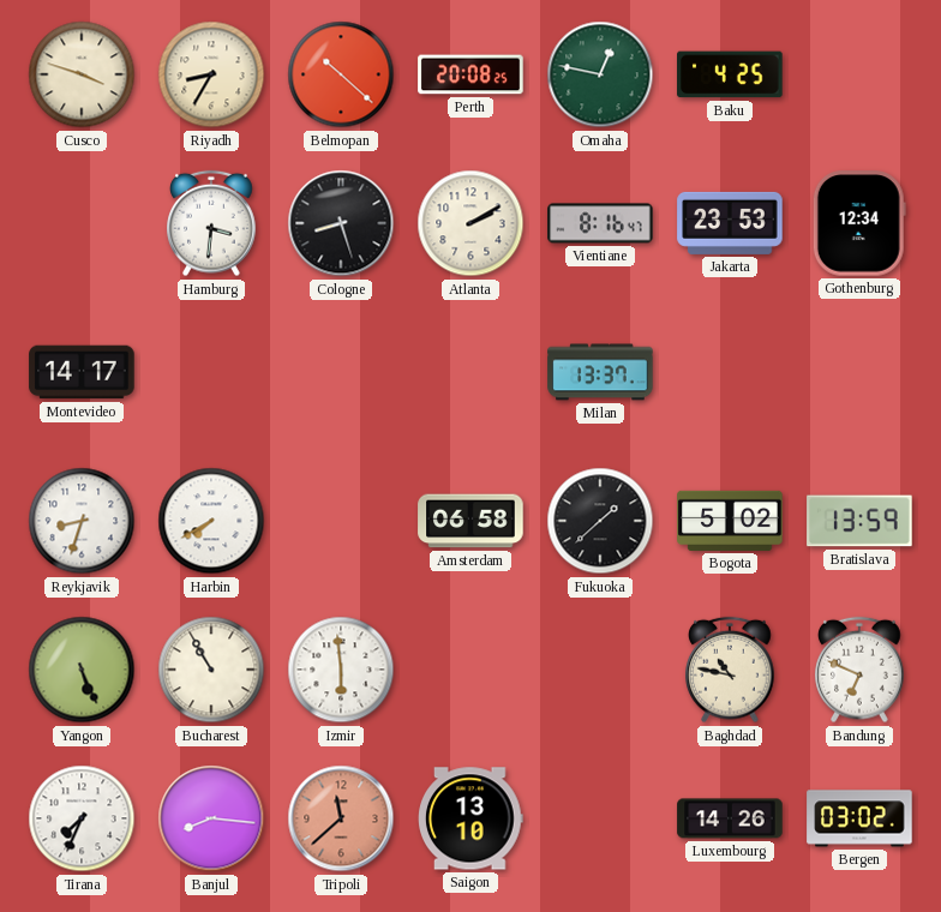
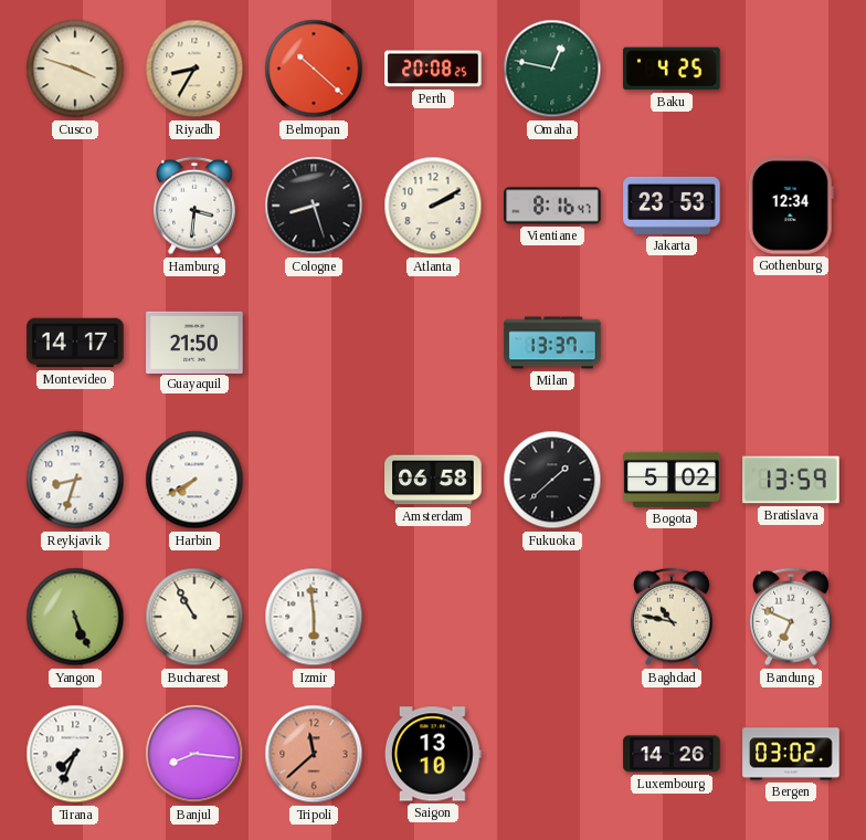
Guayaquil: none -> 21:50
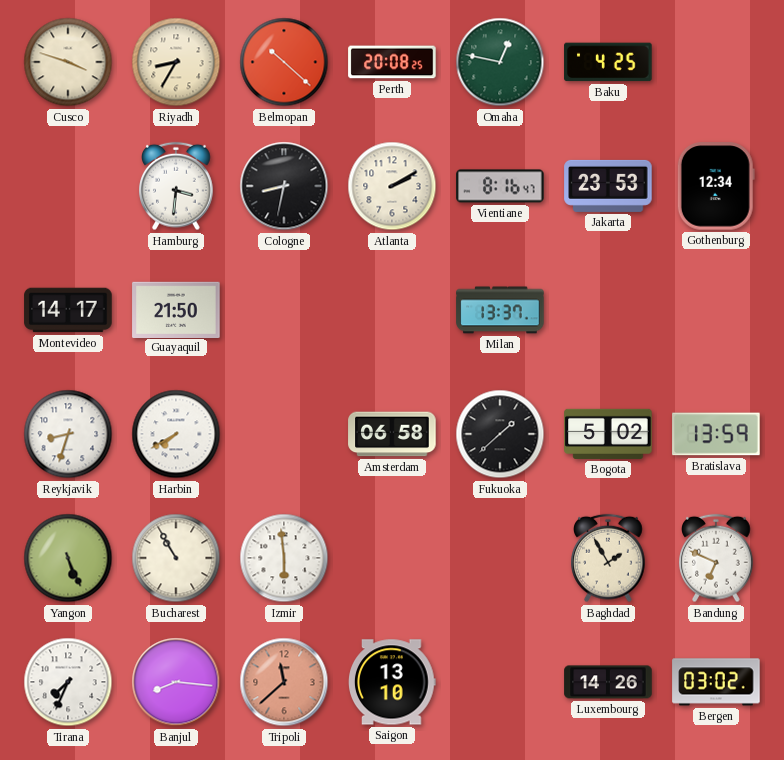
Cologne: 8:27 -> 8:32
Baghdad: 10:47 -> 1:55
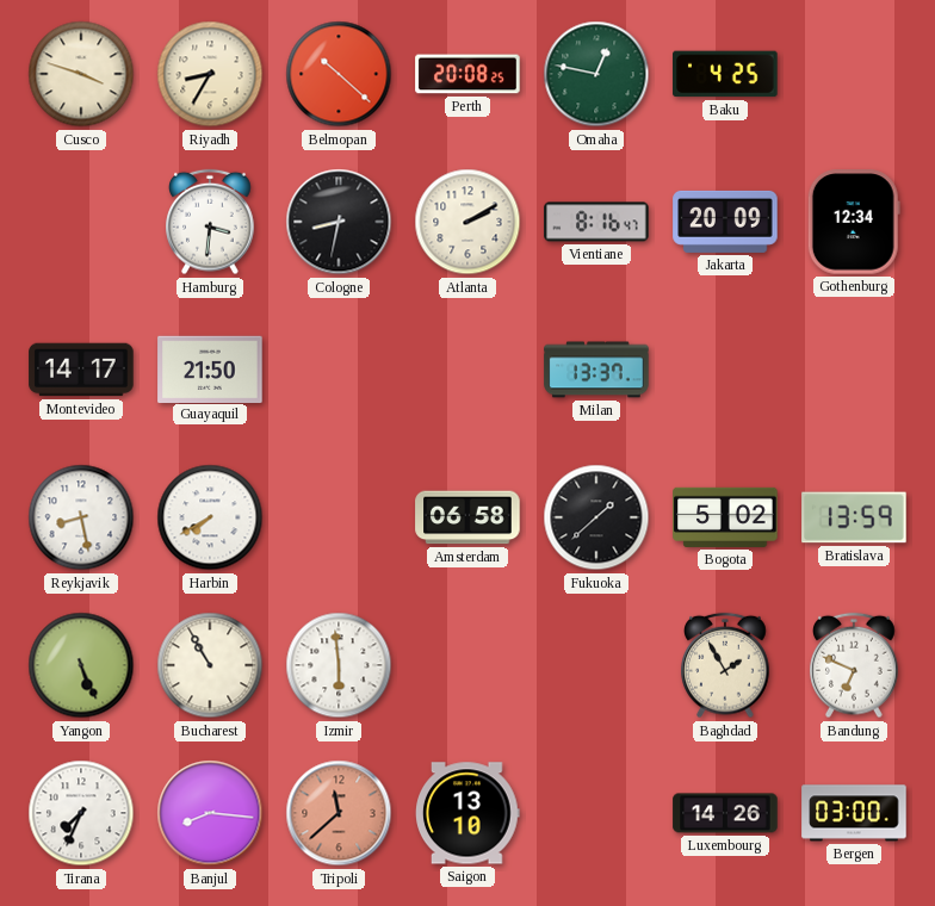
Jakarta: 23:53 -> 20:09
Reykjavik: 8:33 -> 8:28
Bergen: 03:02 -> 03:00
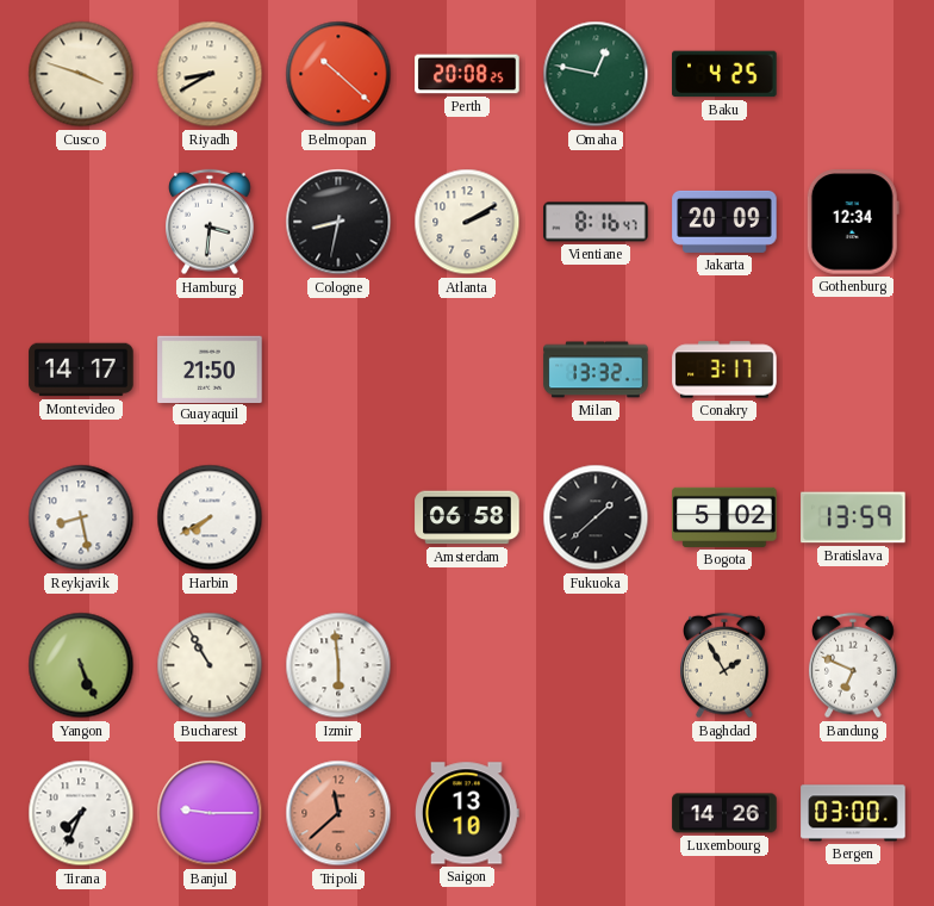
Riyadh: 8:35 -> 8:40
Milan: 13:37 -> 13:32
Conakry: none -> 3:17
Banjul: 8:16 -> 9:15
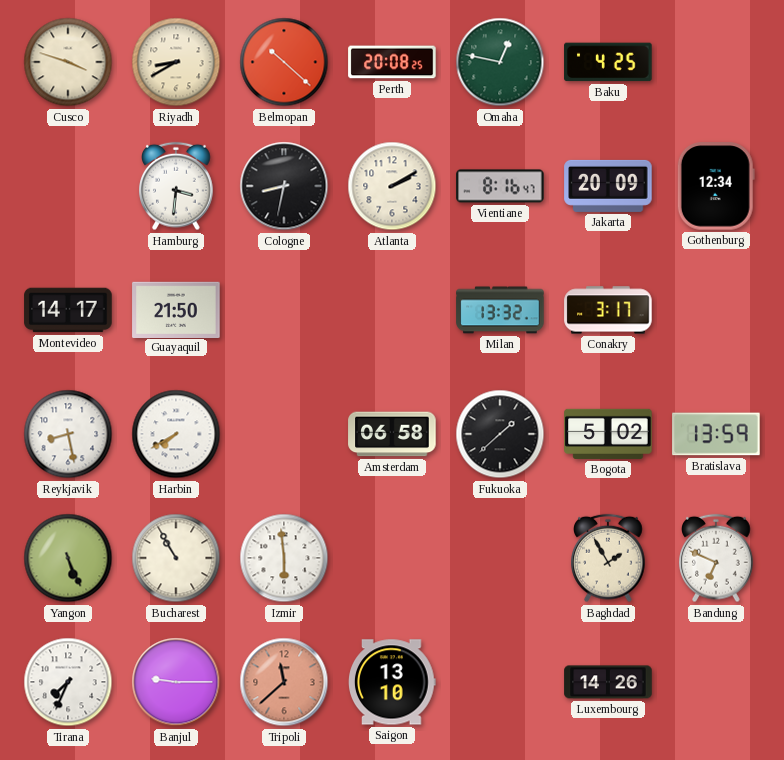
Bergen: 03:00 -> none
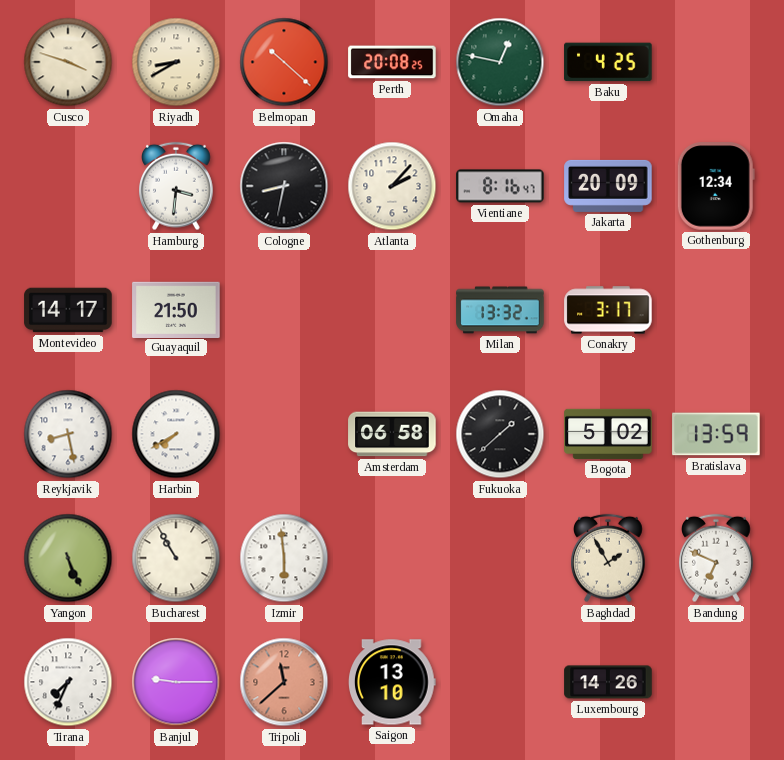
Atlanta: 2:10 -> 2:07
